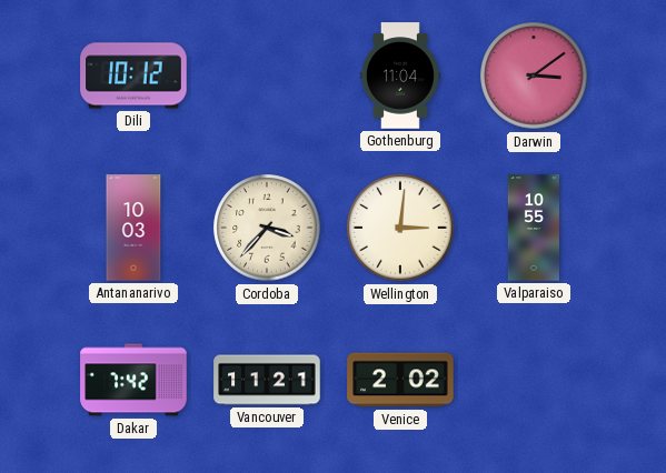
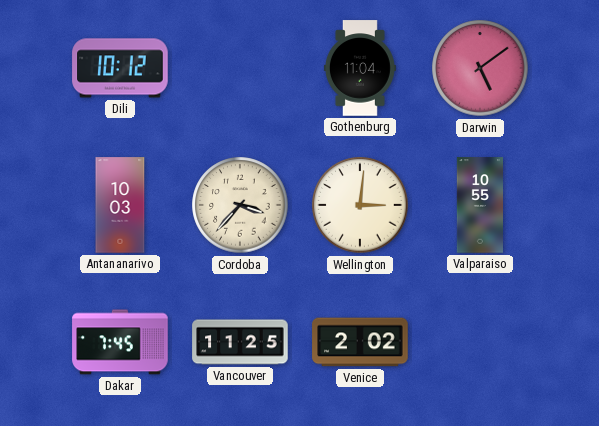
Darwin: 3:09 -> 5:09
Dakar: 7:42 -> 7:45
Vancouver: 11:21 -> 11:25
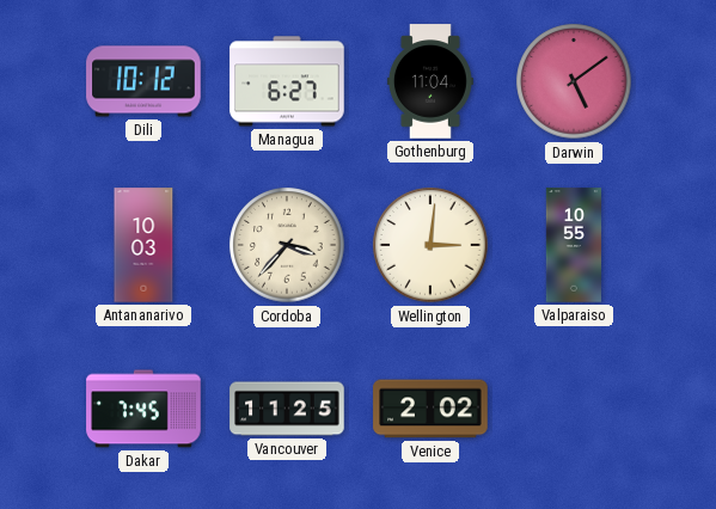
Managua: none -> 6:27
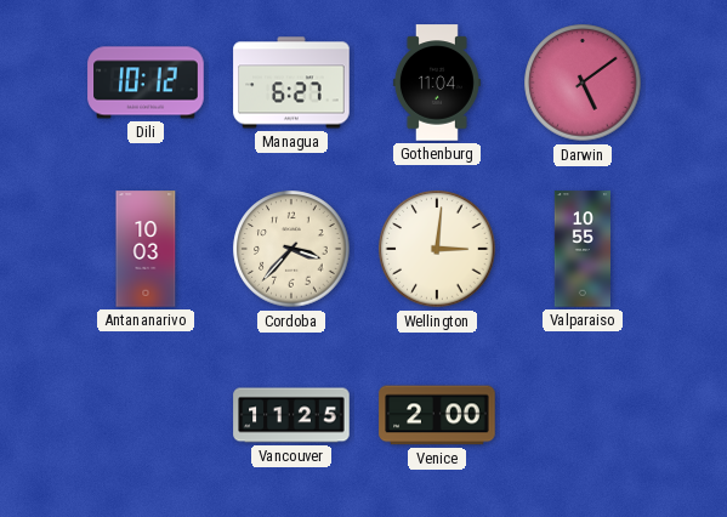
Dakar: 7:45 -> none
Venice: 2:02 -> 2:00
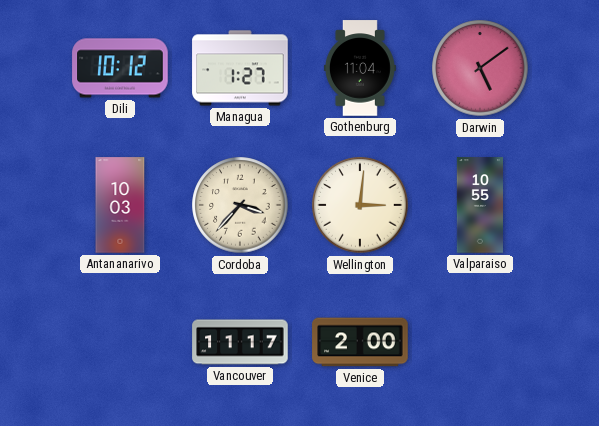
Managua: 6:27 -> 1:27
Vancouver: 11:25 -> 11:17
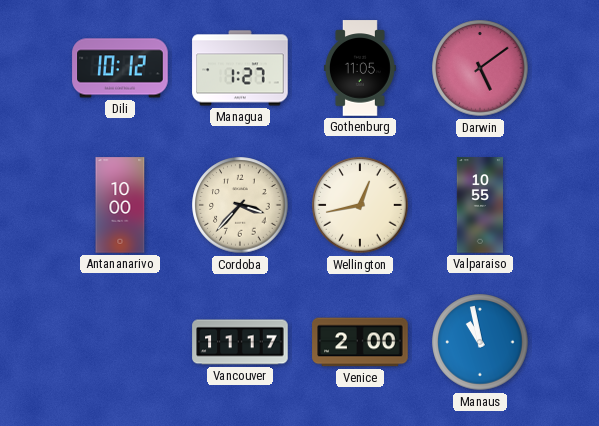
Gothenburg: 11:04 -> 11:05
Antananarivo: 10:03 -> 10:00
Wellington: 3:01 -> 12:43
Manaus: none -> 10:58
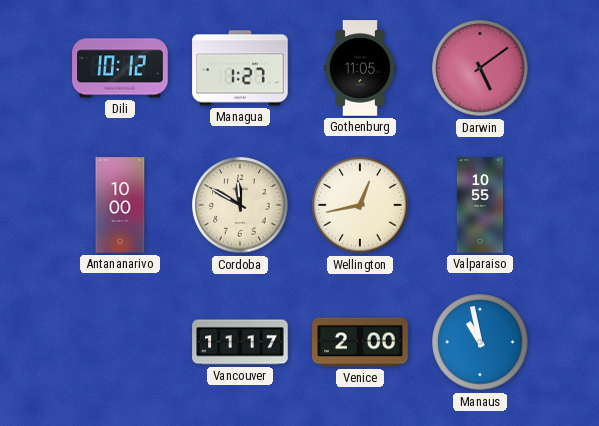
Cordoba: 3:37 -> 11:50
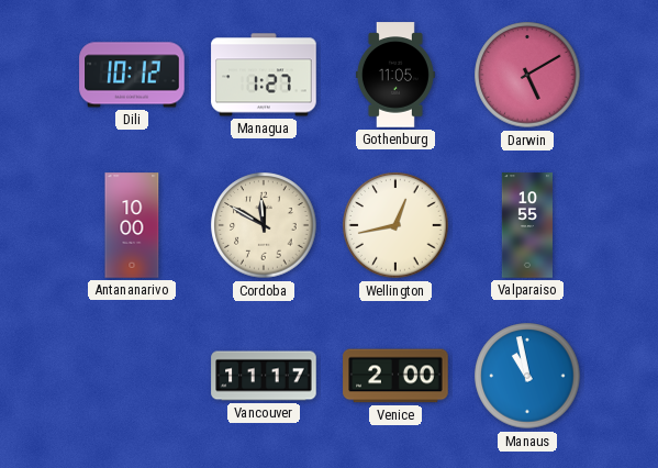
Darwin: 5:09 -> 5:10
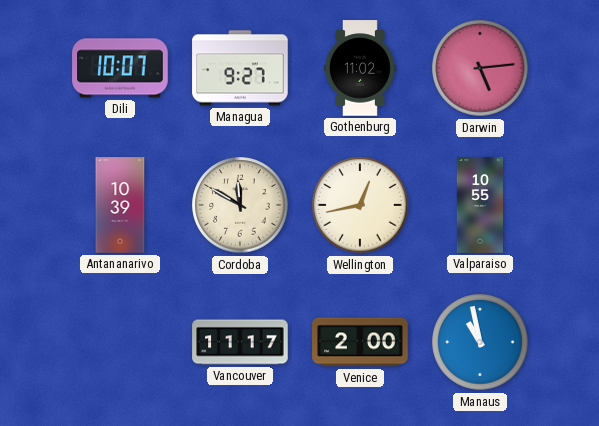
Dili: 10:12 -> 10:07
Managua: 1:27 -> 9:27
Gothenburg: 11:05 -> 11:02
Darwin: 5:10 -> 5:14
Antananarivo: 10:00 -> 10:39
